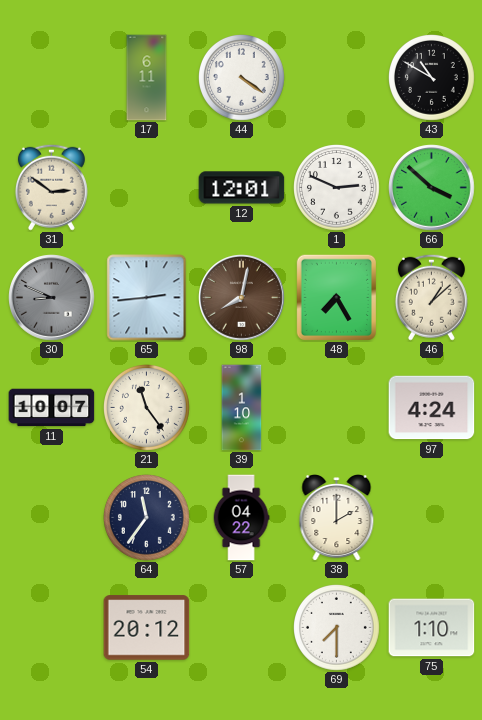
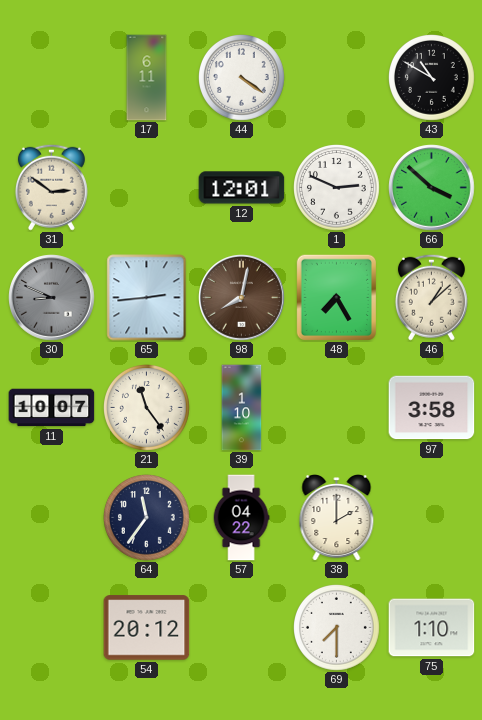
97: 4:24 -> 3:58
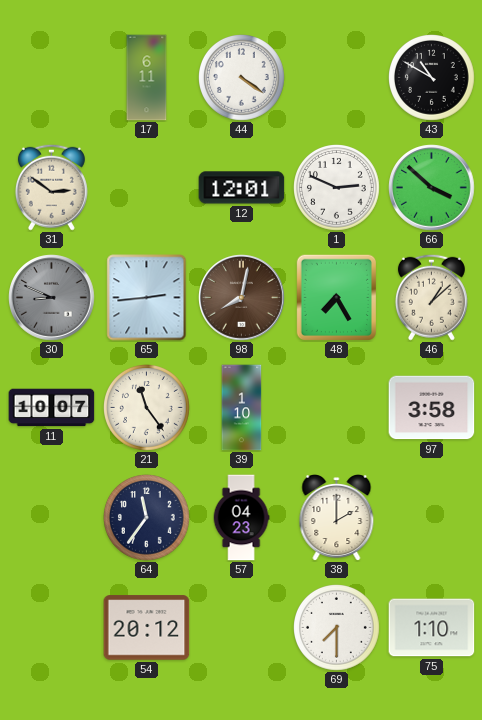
57: 04:22 -> 04:23
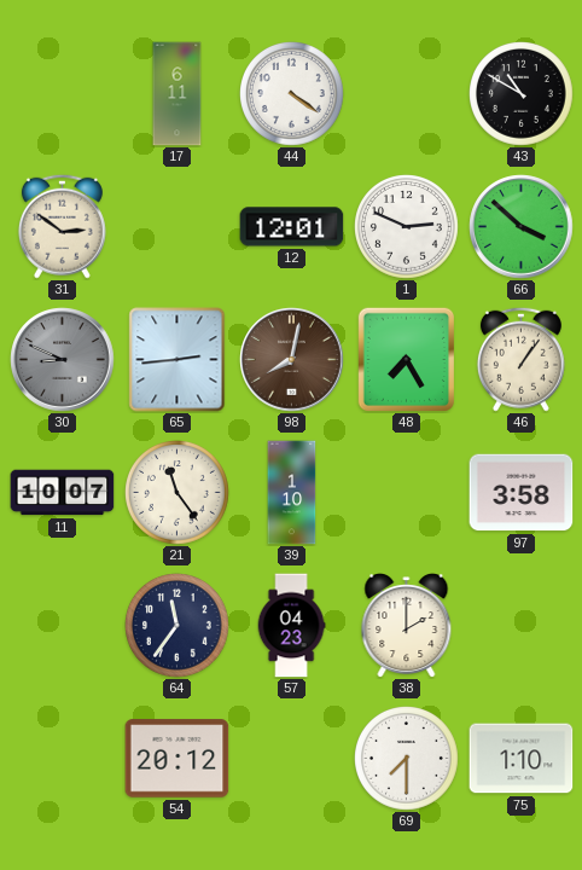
46: 1:08 -> 1:06
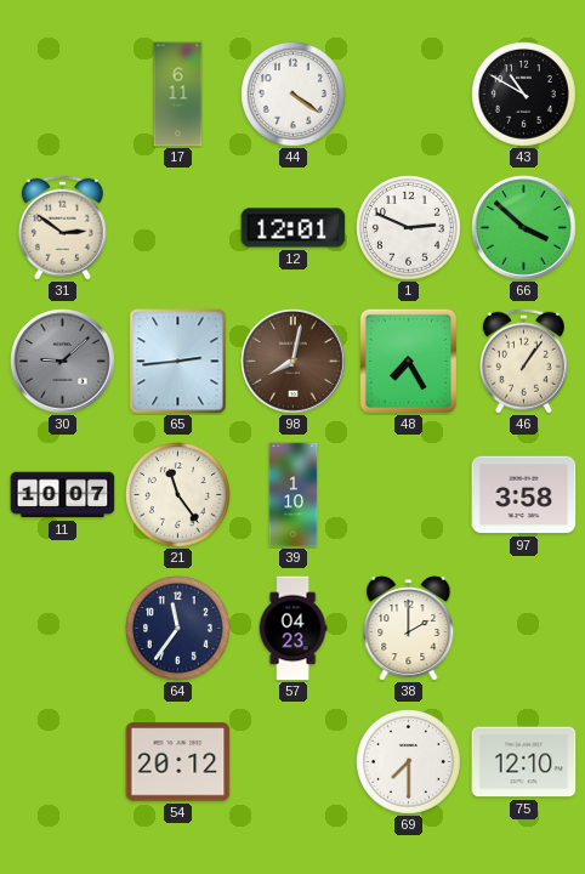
30: 8:49 -> 9:08
75: 1:10 -> 12:10
